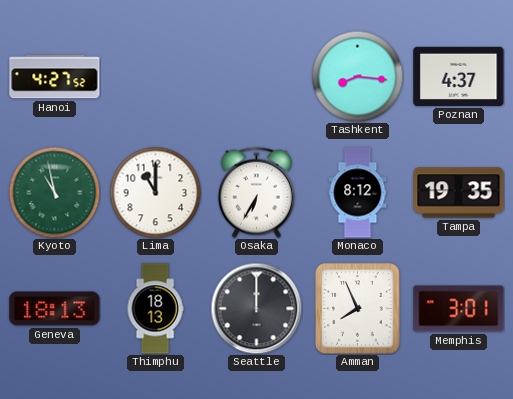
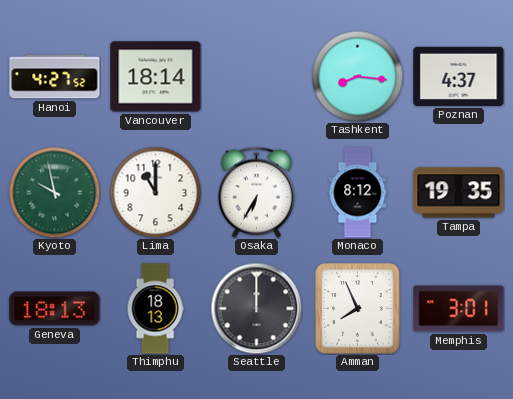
Vancouver: none -> 18:14
Kyoto: 10:58 -> 9:58
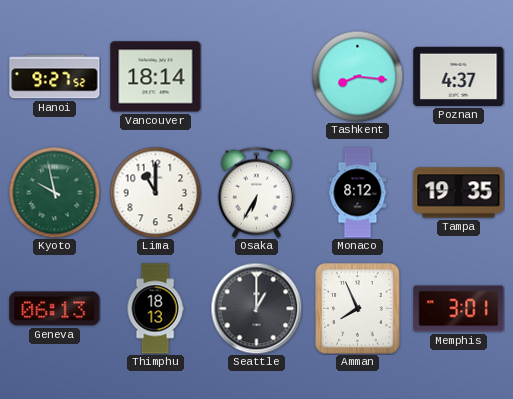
Hanoi: 4:27 -> 9:27
Geneva: 18:13 -> 06:13
Seattle: 12:00 -> 1:00
